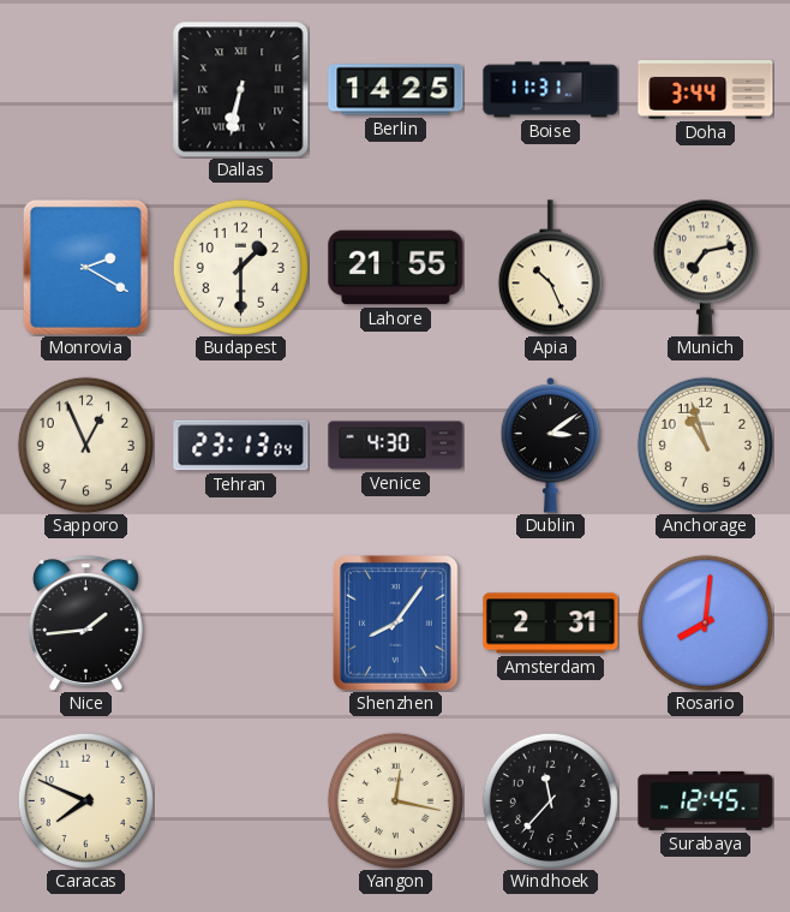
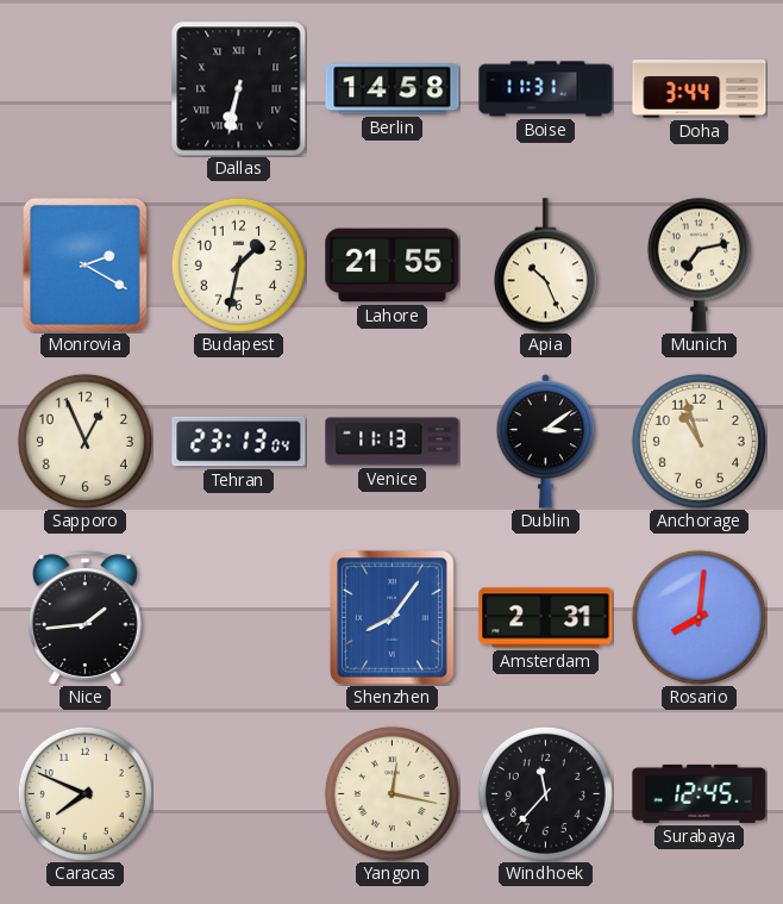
Berlin: 14:25 -> 14:58
Budapest: 1:30 -> 1:32
Venice: 4:30 -> 11:13
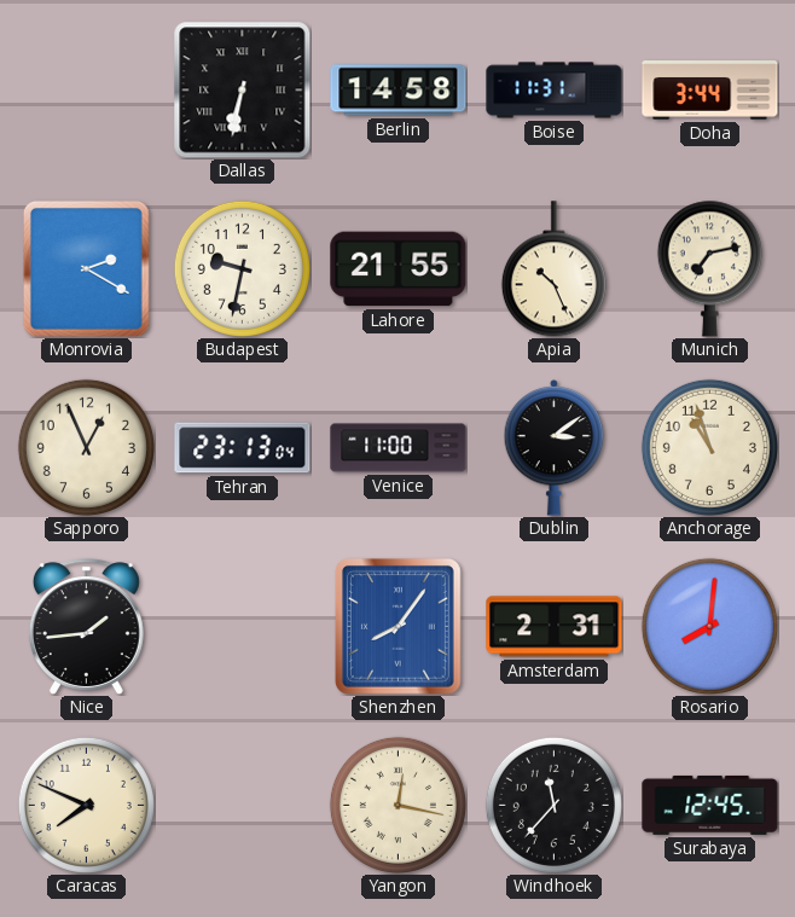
Budapest: 1:32 -> 9:32
Venice: 11:13 -> 11:00
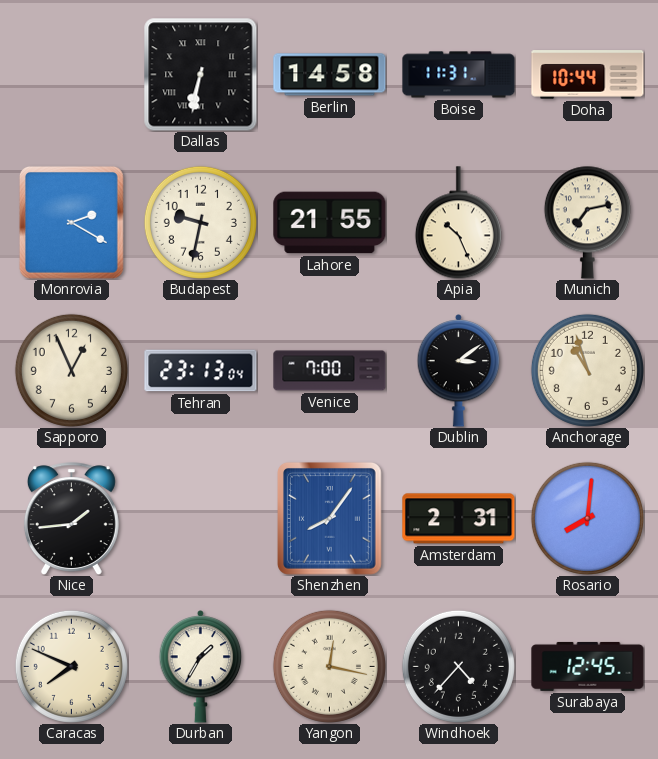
Doha: 3:44 -> 10:44
Venice: 11:00 -> 7:00
Durban: none -> 1:35
Windhoek: 11:37 -> 4:37
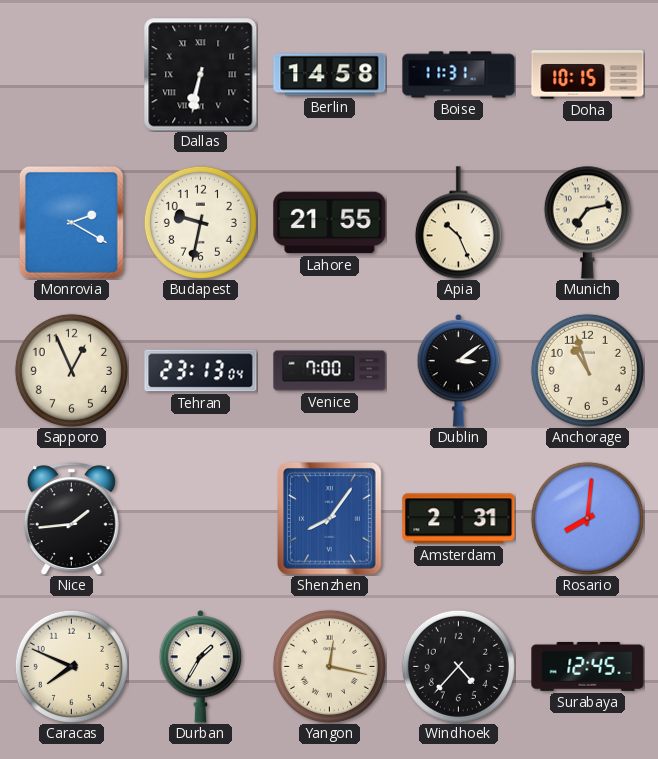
Doha: 10:44 -> 10:15
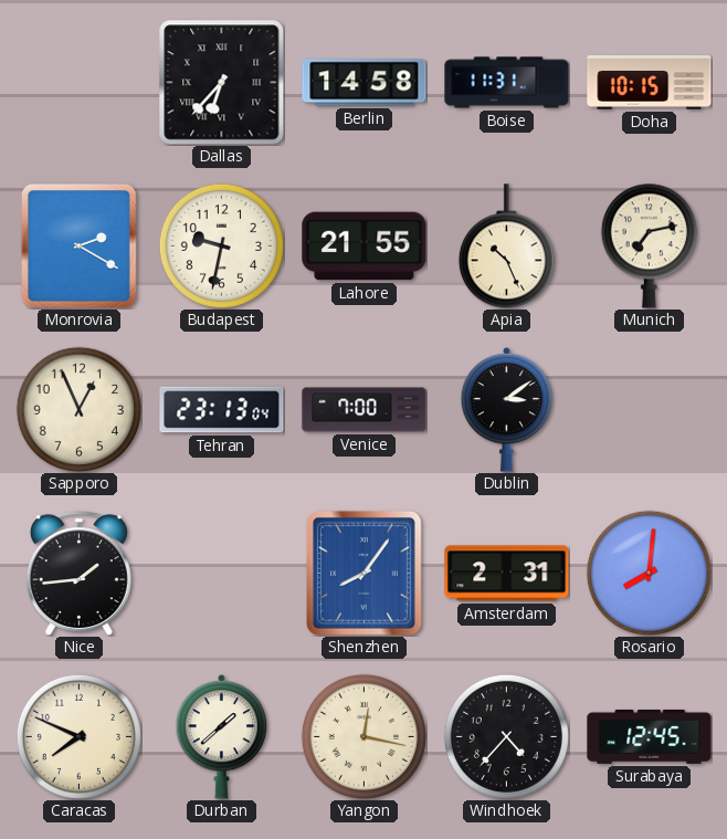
Dallas: 6:32 -> 6:37
Anchorage: 10:57 -> none
Durban: 1:35 -> 1:38
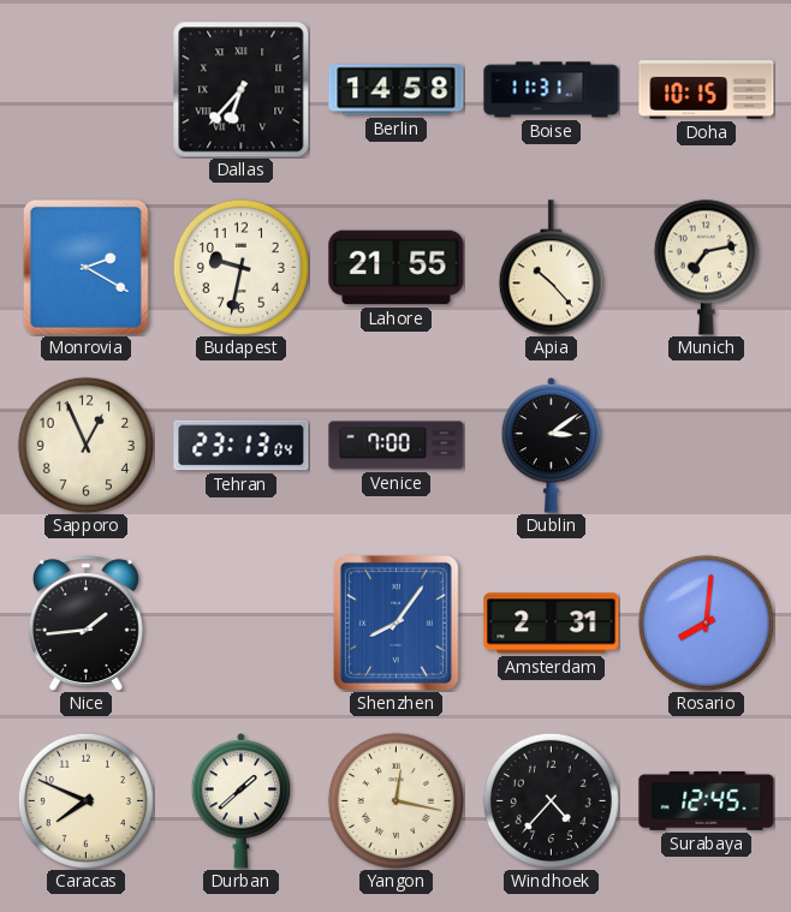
Apia: 10:26 -> 10:23
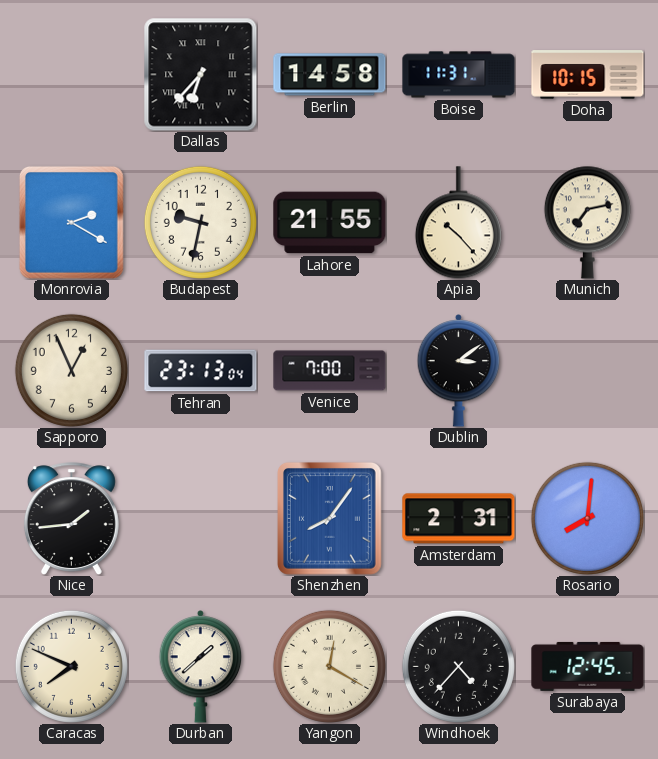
Yangon: 12:17 -> 12:20
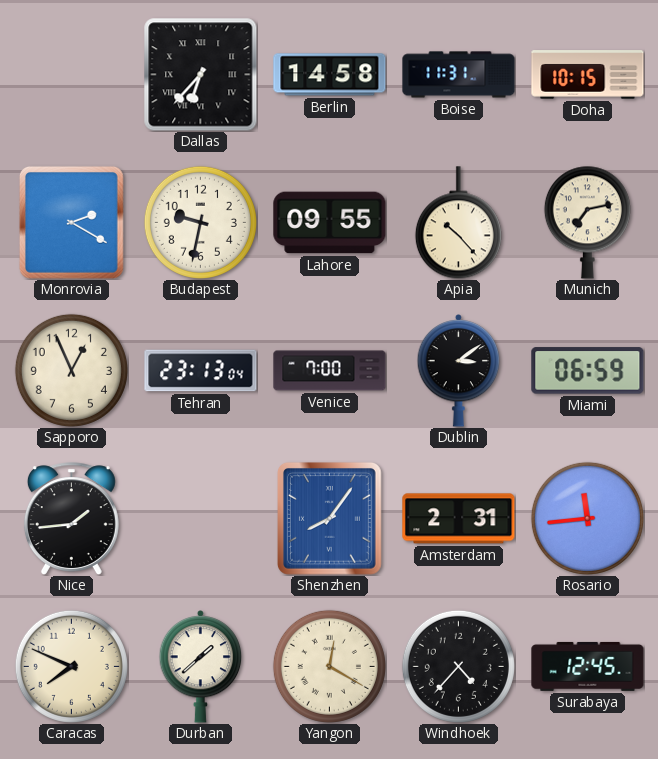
Lahore: 21:55 -> 09:55
Miami: none -> 06:59
Rosario: 8:01 -> 11:44
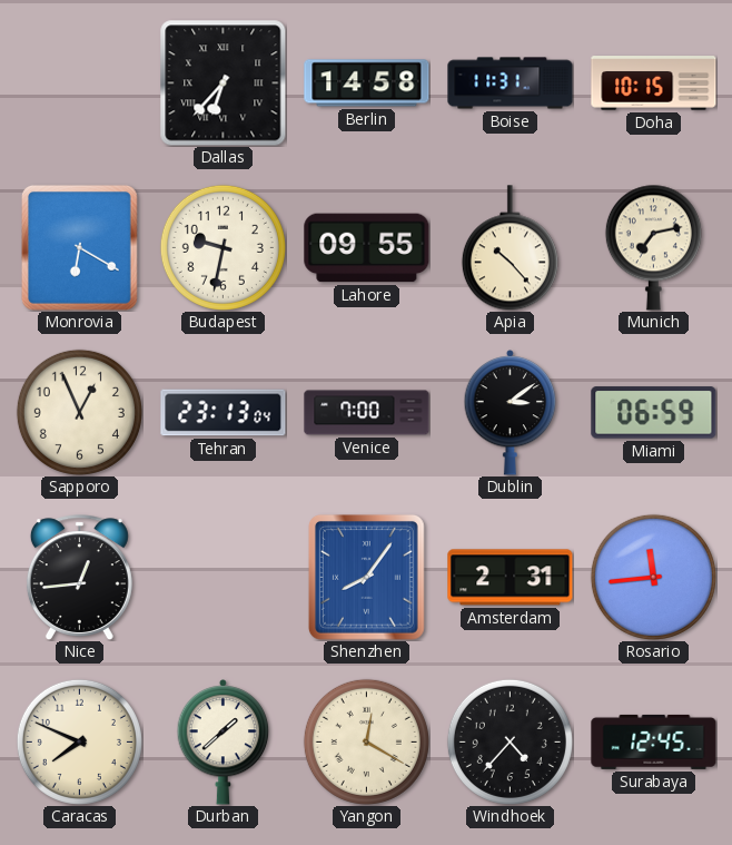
Monrovia: 2:20 -> 6:20
Nice: 1:44 -> 12:44
